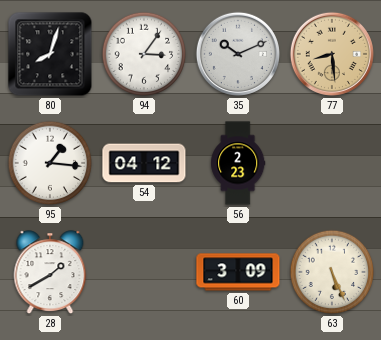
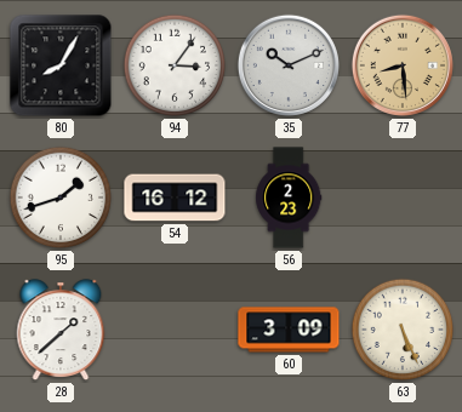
80: 8:03 -> 8:05
95: 1:16 -> 1:42
54: 04:12 -> 16:12
28: 1:40 -> 1:38
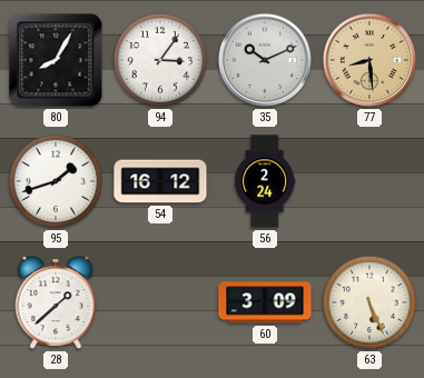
56: 2:23 -> 2:24
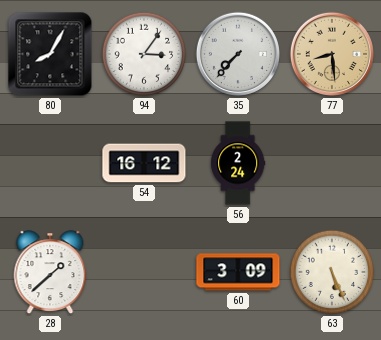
35: 10:11 -> 7:37
95: 1:42 -> none
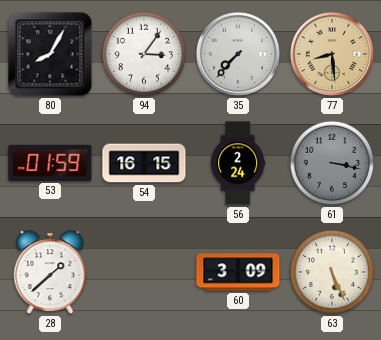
53: none -> 01:59
54: 16:12 -> 16:15
61: none -> 3:17
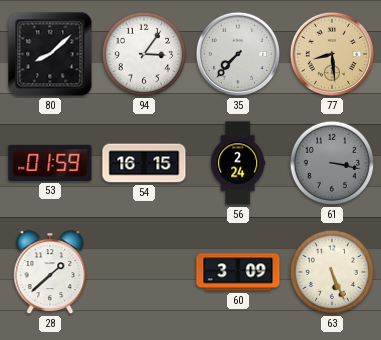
80: 8:05 -> 8:08
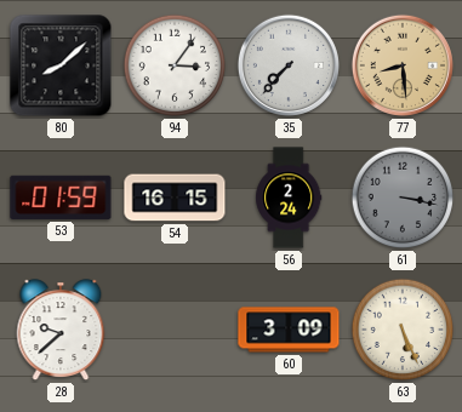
28: 1:38 -> 9:38
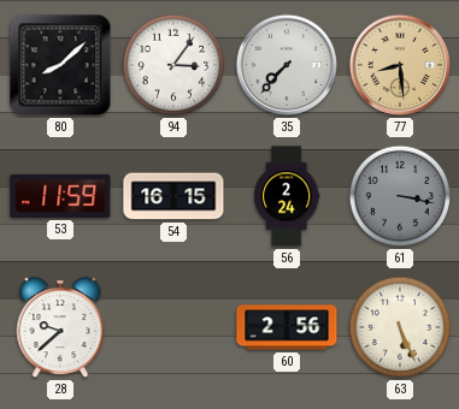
53: 01:59 -> 11:59
60: 3:09 -> 2:56
